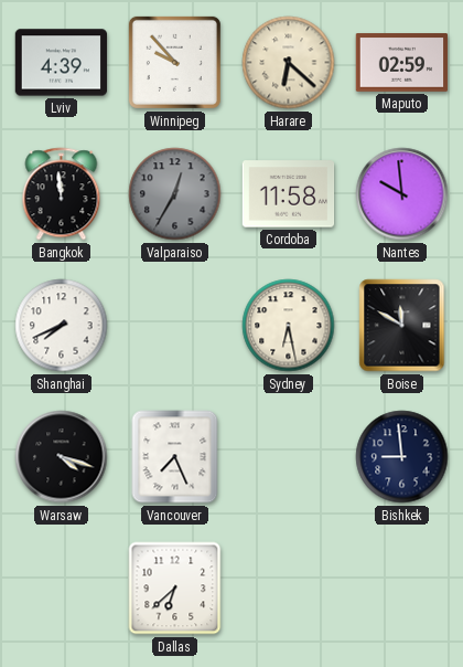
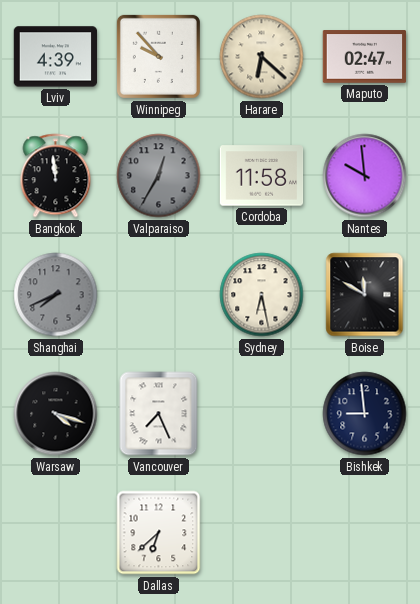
Maputo: 02:59 -> 02:47
Shanghai dial: white -> grey
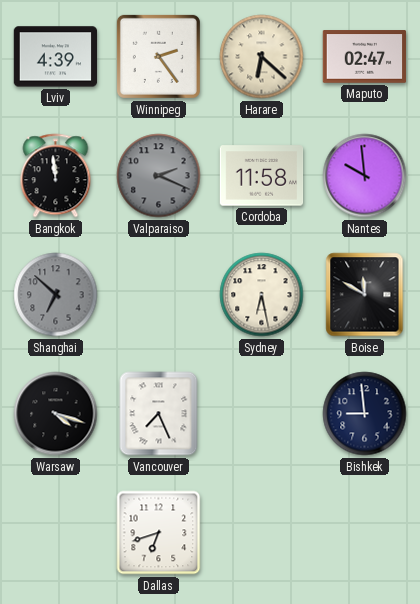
Winnipeg: 9:53 -> 2:24
Valparaiso: 12:35 -> 2:19
Shanghai: 7:41 -> 6:52
Dallas: 6:38 -> 6:42
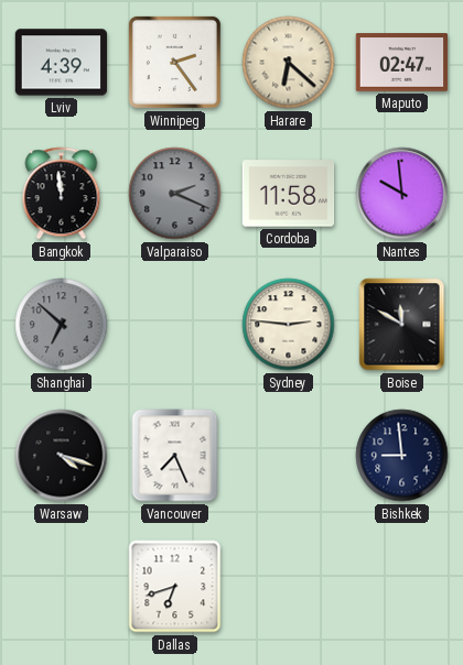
Sydney: 6:28 -> 2:46
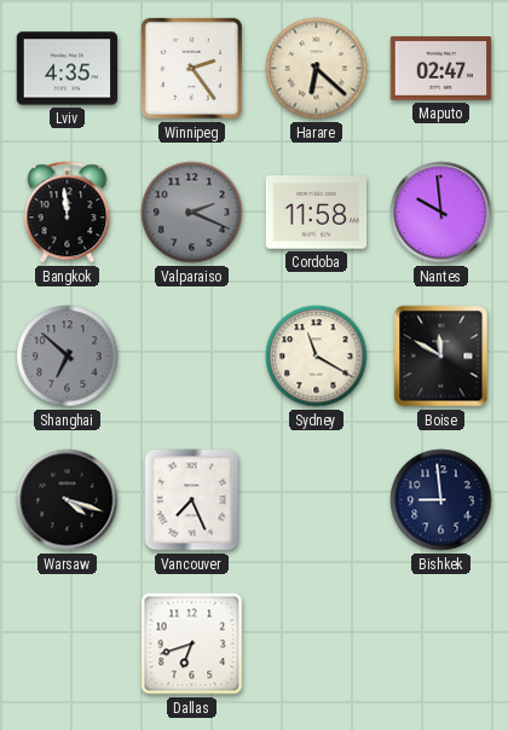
Lviv: 4:39 -> 4:35
Sydney: 2:46 -> 11:20
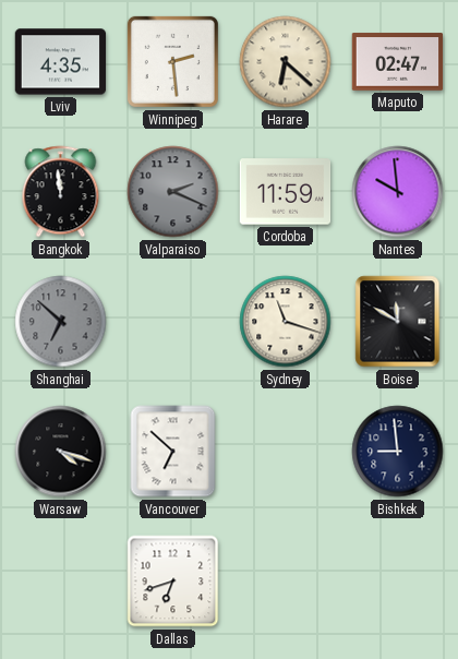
Winnipeg: 2:24 -> 2:29
Cordoba: 11:58 -> 11:59
Sydney: 11:20 -> 11:18
Vancouver: 7:26 -> 6:52
